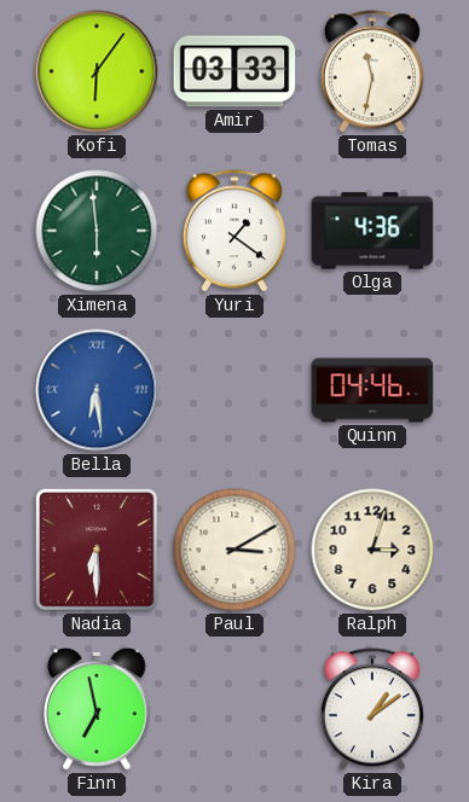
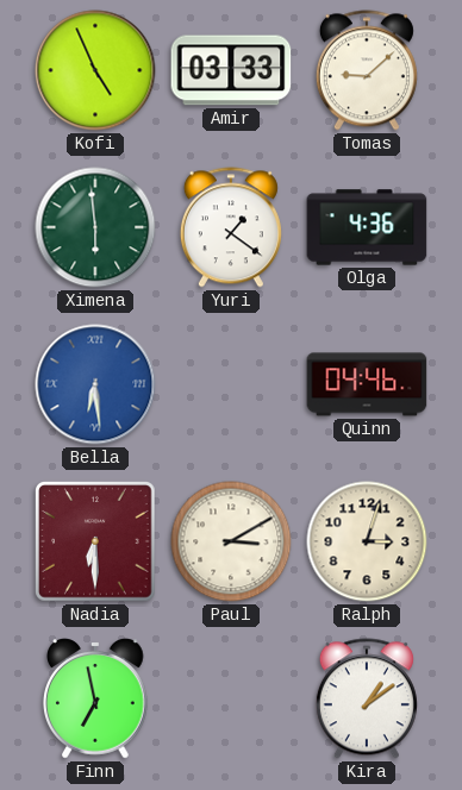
Kofi: 6:06 -> 4:56
Tomas: 11:32 -> 9:08
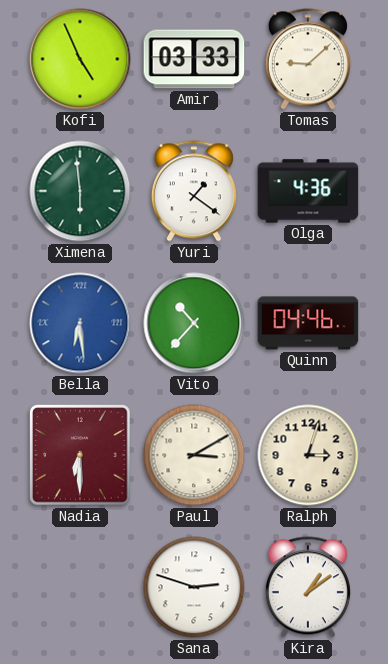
Vito: none -> 10:37
Finn: 6:58 -> none
Sana: none -> 2:48
